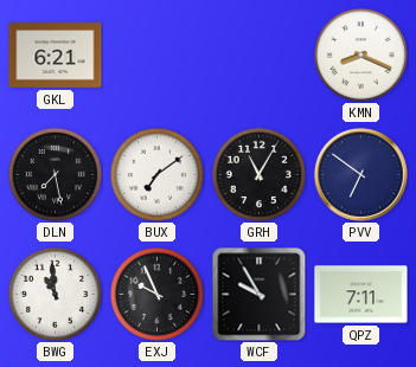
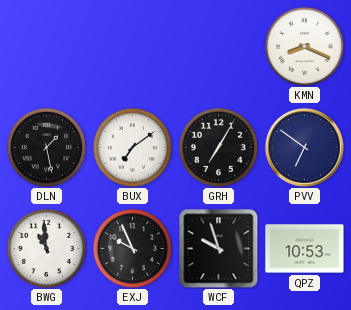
GKL: 6:21 -> none
DLN: 7:28 -> 1:28
GRH: 11:05 -> 7:05
WCF: 9:55 -> 9:57
QPZ: 7:11 -> 10:53
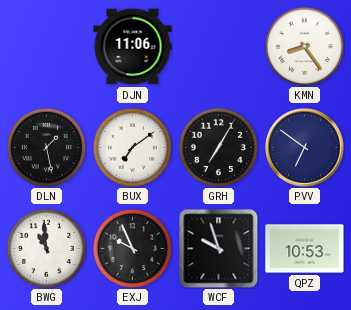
DJN: none -> 11:06
KMN: 8:19 -> 8:24
